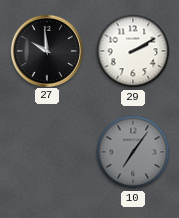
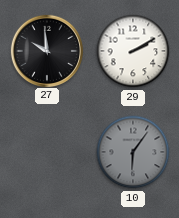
10: 7:06 -> 6:06
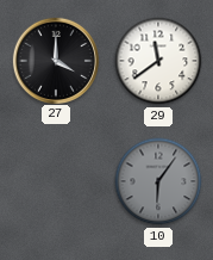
27: 9:59 -> 4:00
29: 2:10 -> 11:39
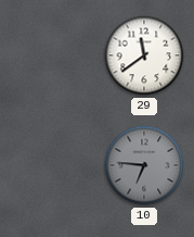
27: 4:00 -> none
10: 6:06 -> 6:46
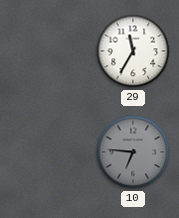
29: 11:39 -> 11:35
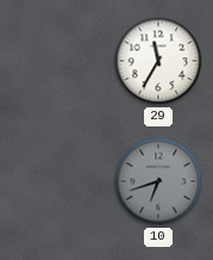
10: 6:46 -> 6:42
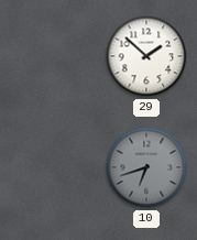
29: 11:35 -> 1:52
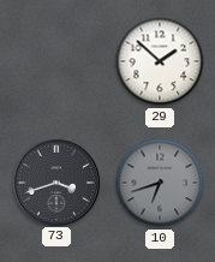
73: none -> 3:42
